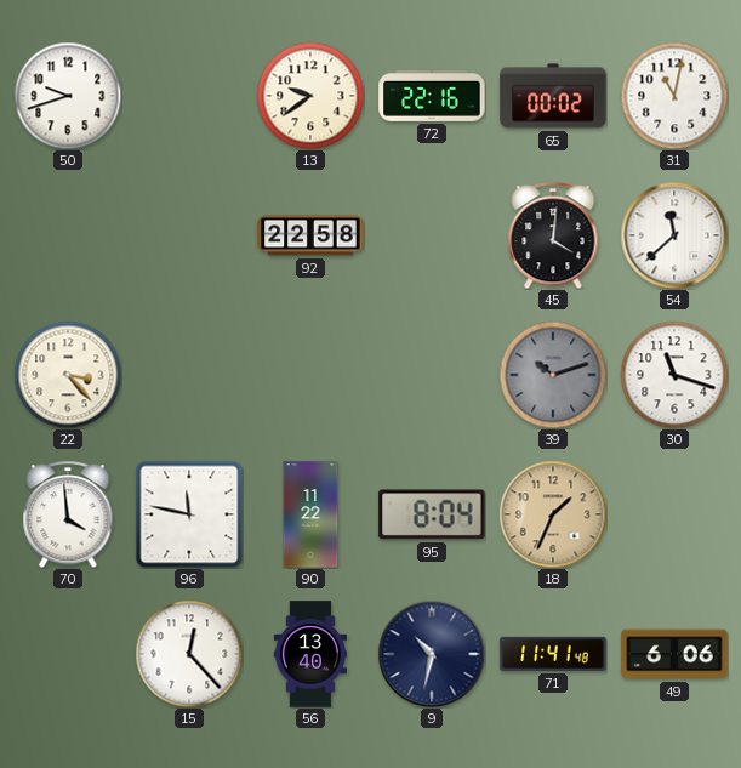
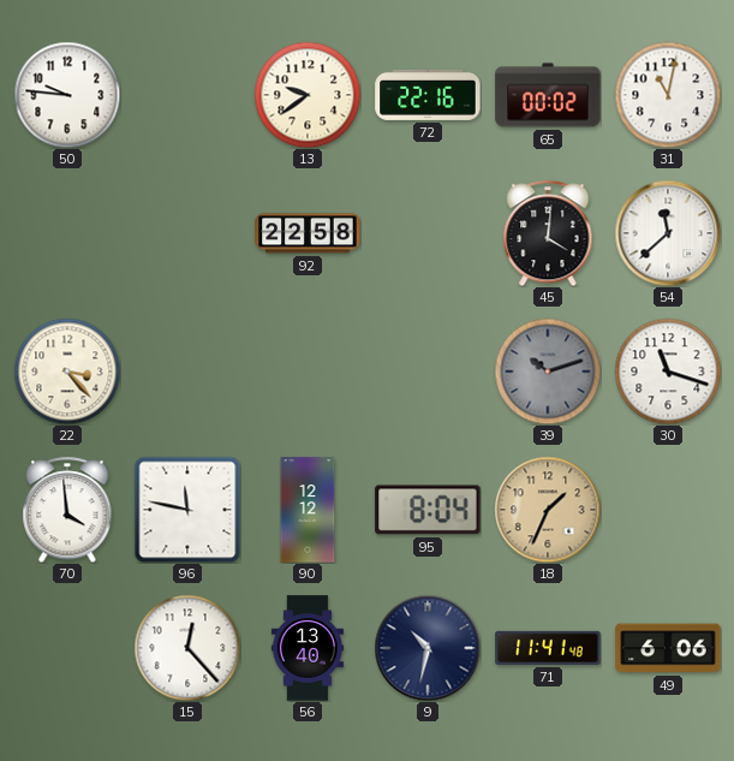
50: 9:42 -> 9:46
90: 11:22 -> 12:12
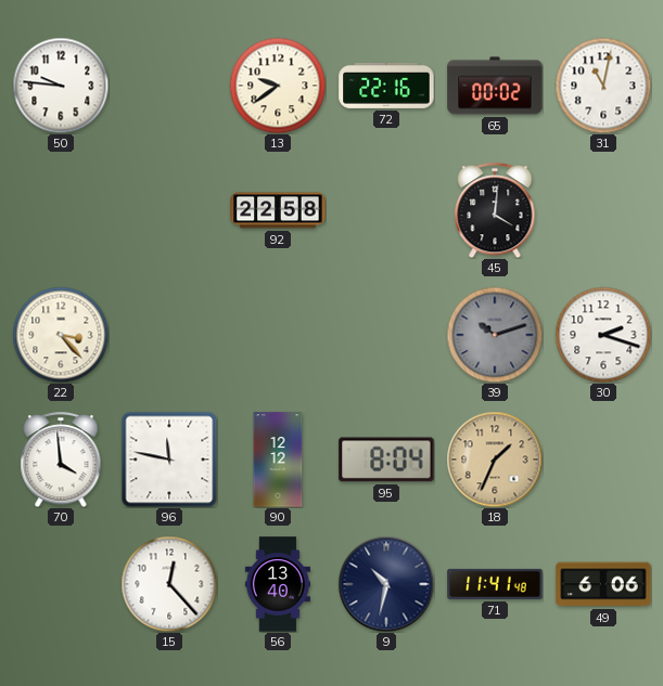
54: 11:38 -> none
30: 11:18 -> 2:18
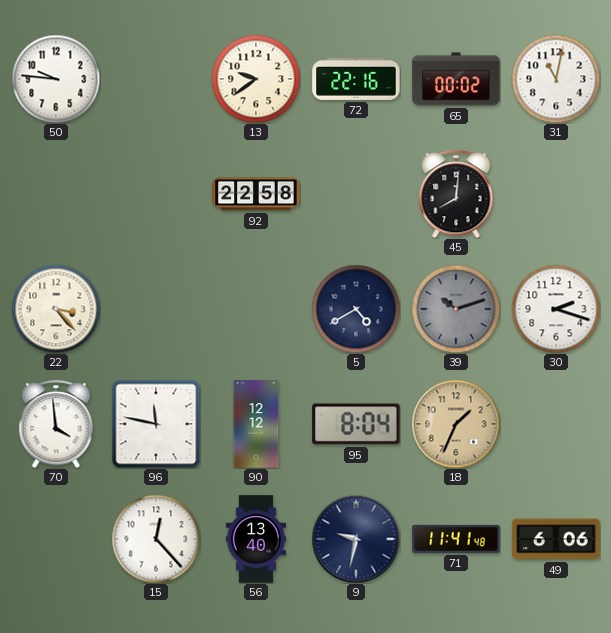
45: 4:01 -> 8:01
5: none -> 4:40
9: 10:32 -> 9:32
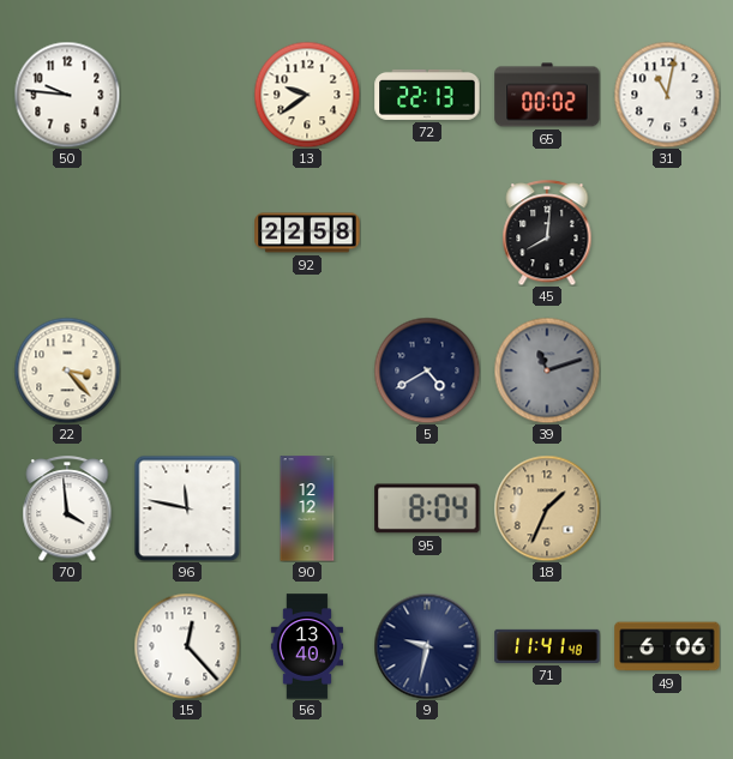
72: 22:16 -> 22:13
39: 10:12 -> 11:12
30: 2:18 -> none
